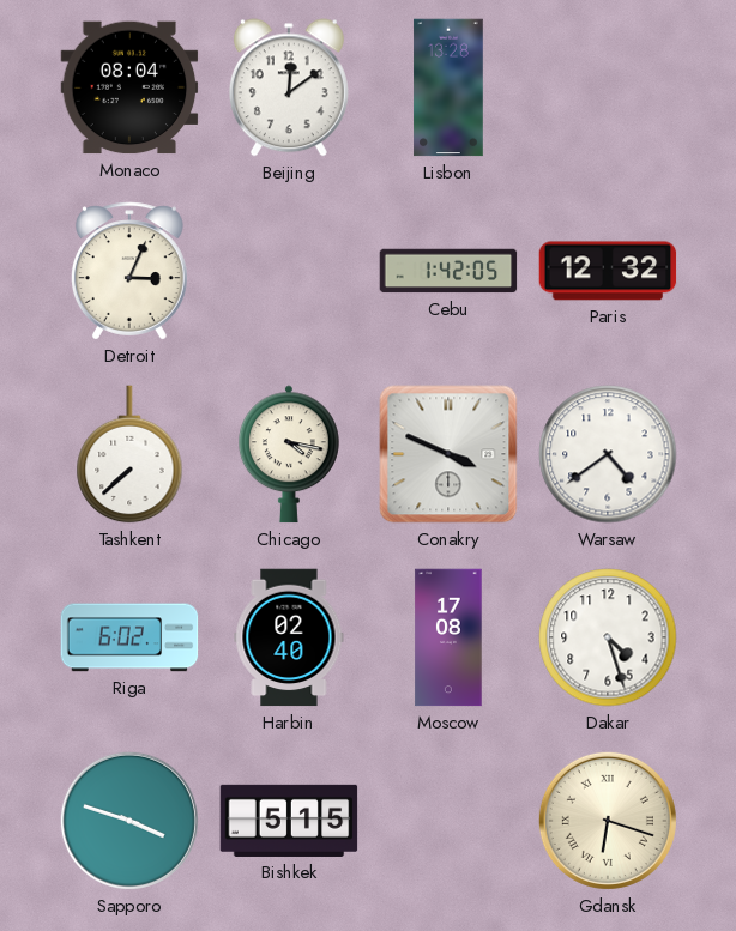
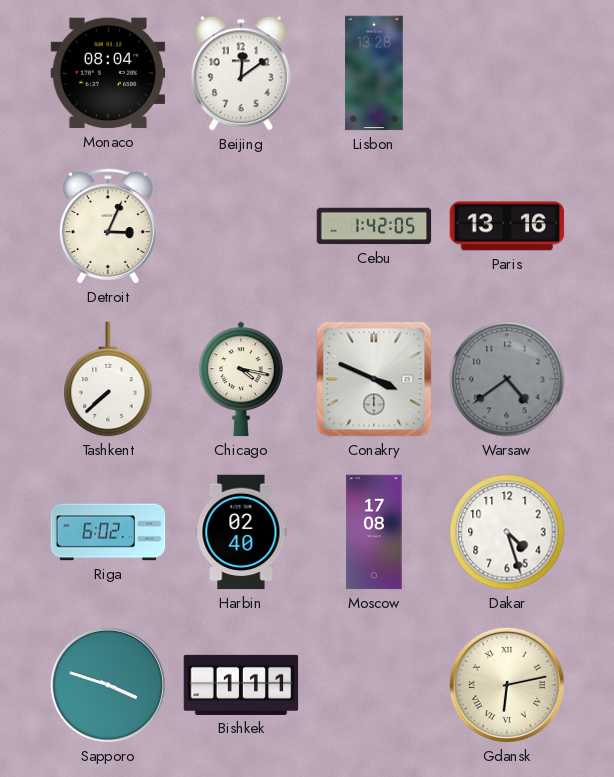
Paris: 12:32 -> 13:16
Warsaw dial: white -> grey
Bishkek: 5:15 -> 1:11
Gdansk: 6:18 -> 6:13
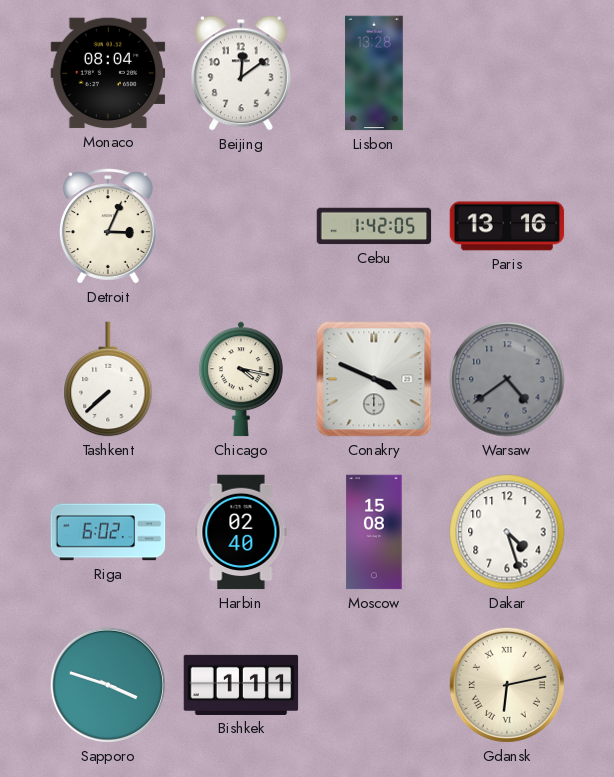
Moscow: 17:08 -> 15:08
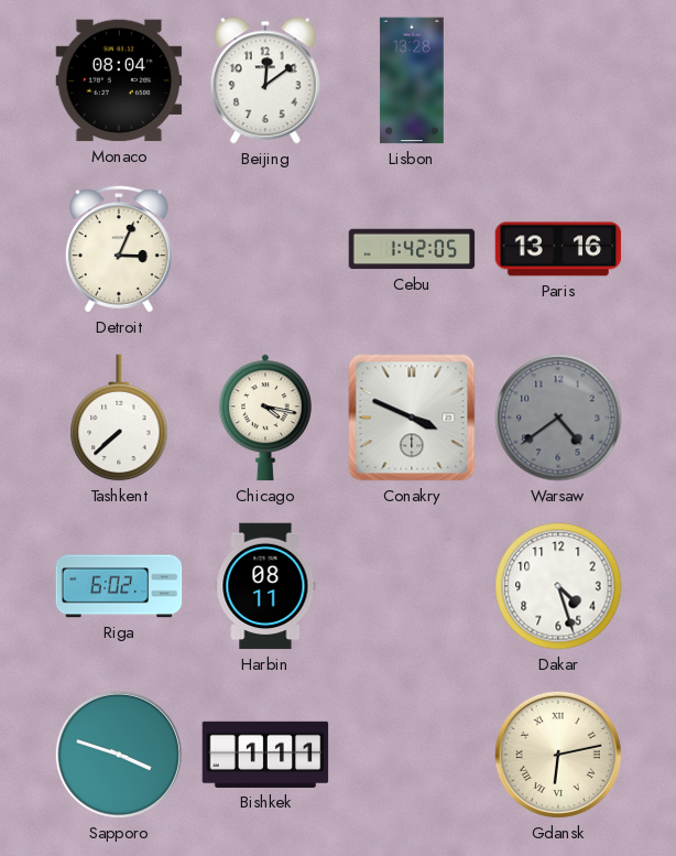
Harbin: 02:40 -> 08:11
Moscow: 15:08 -> none
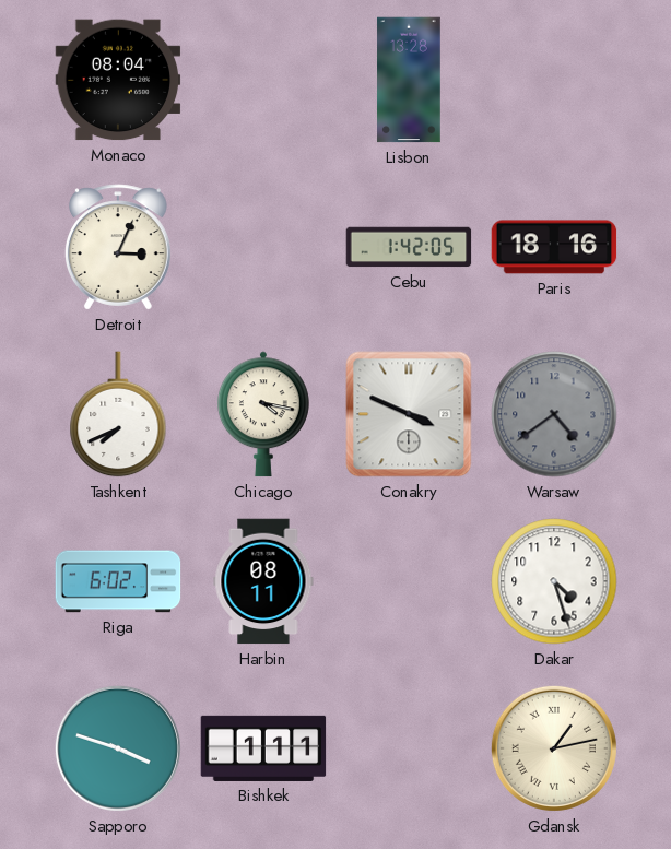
Beijing: 12:09 -> none
Paris: 13:16 -> 18:16
Tashkent: 7:38 -> 7:41
Gdansk: 6:13 -> 1:13
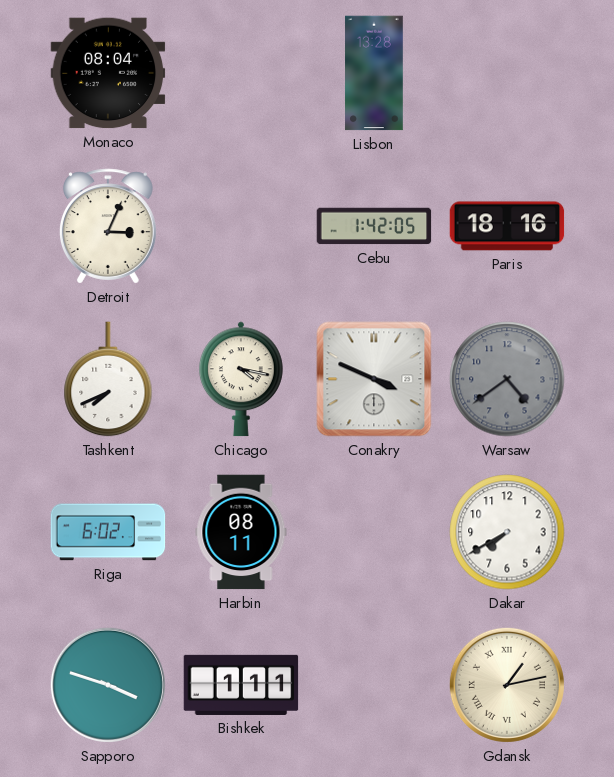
Dakar: 4:27 -> 7:40
